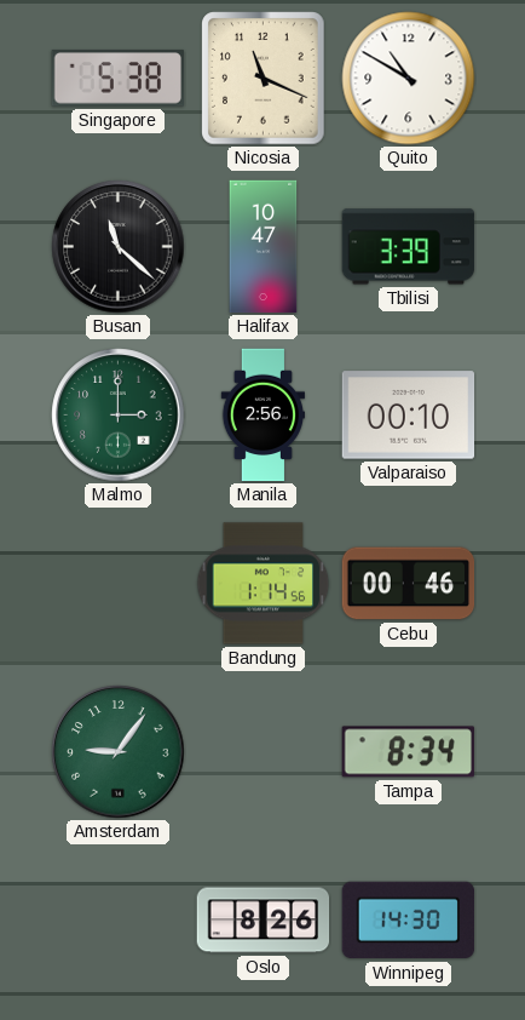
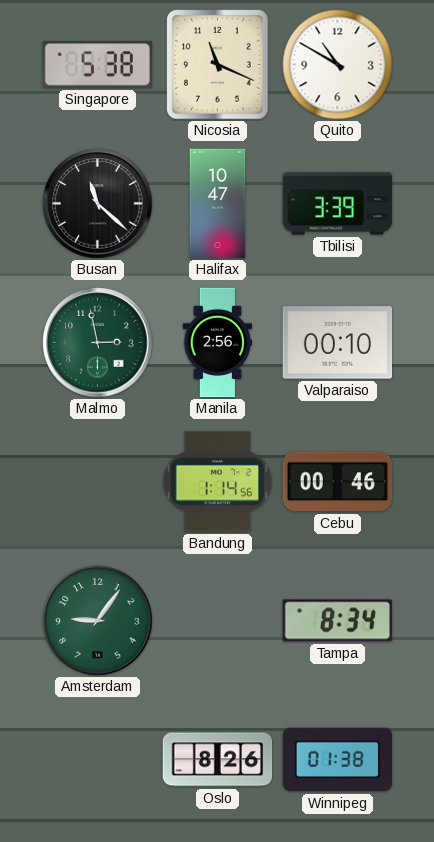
Malmo: 3:00 -> 2:58
Winnipeg: 14:30 -> 01:38
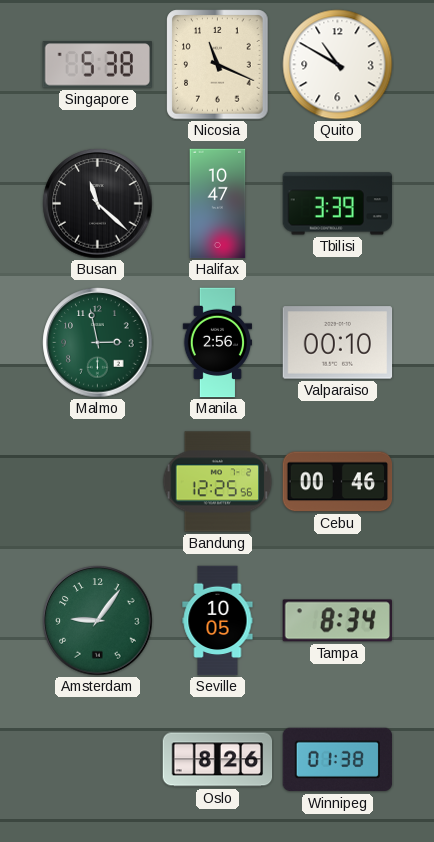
Bandung: 1:14 -> 12:25
Seville: none -> 10:05
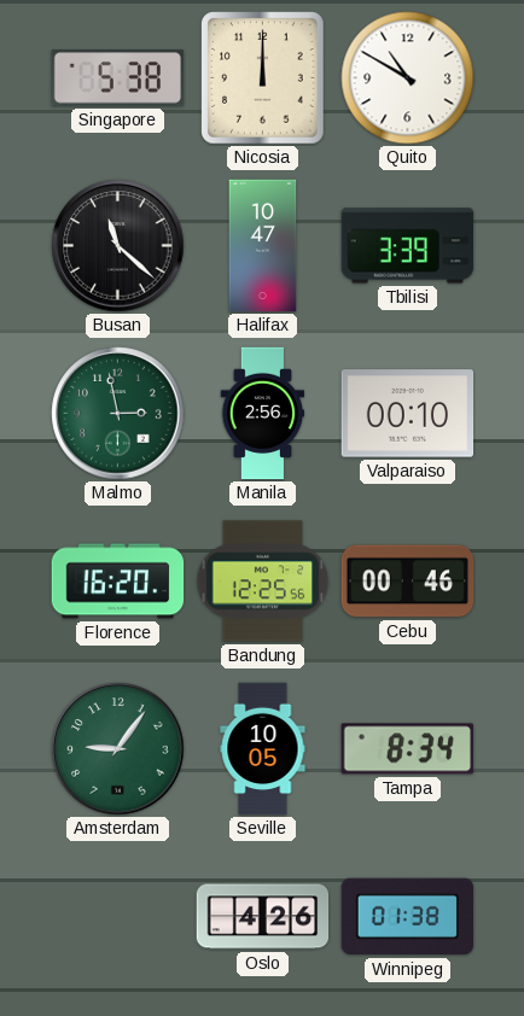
Nicosia: 11:19 -> 12:00
Florence: none -> 16:20
Oslo: 8:26 -> 4:26
